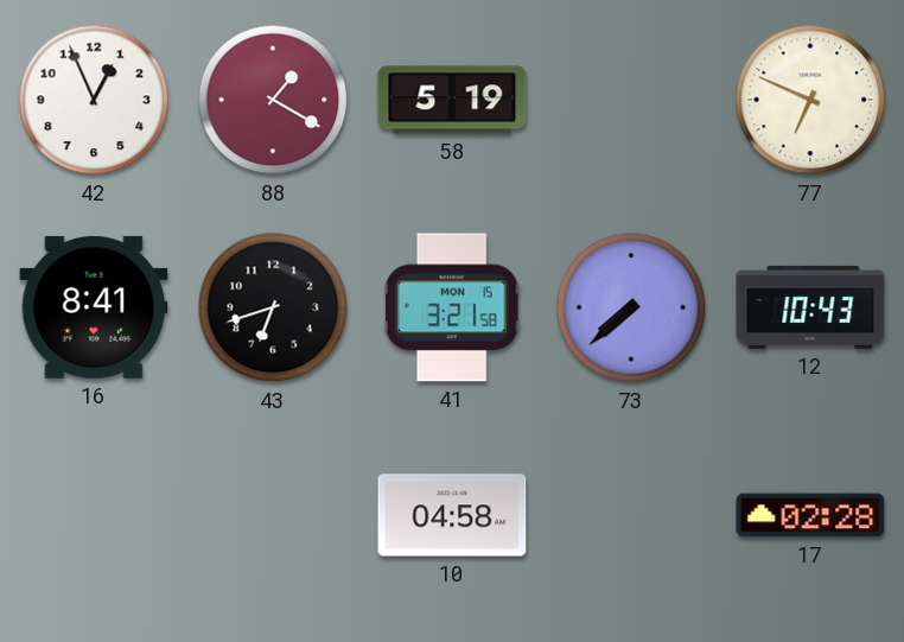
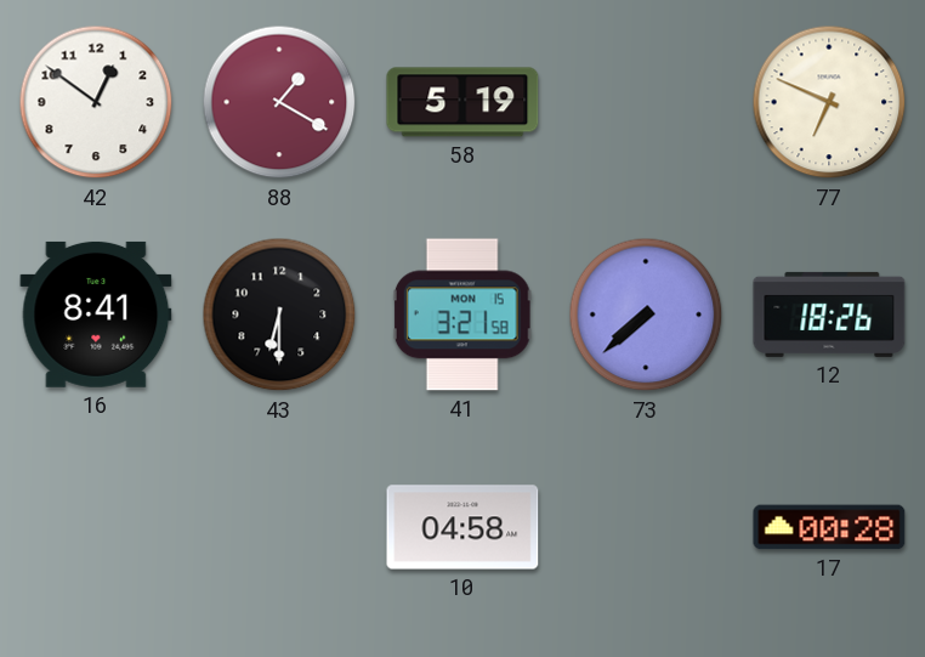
42: 12:56 -> 12:51
43: 6:42 -> 6:30
12: 10:43 -> 18:26
17: 02:28 -> 00:28
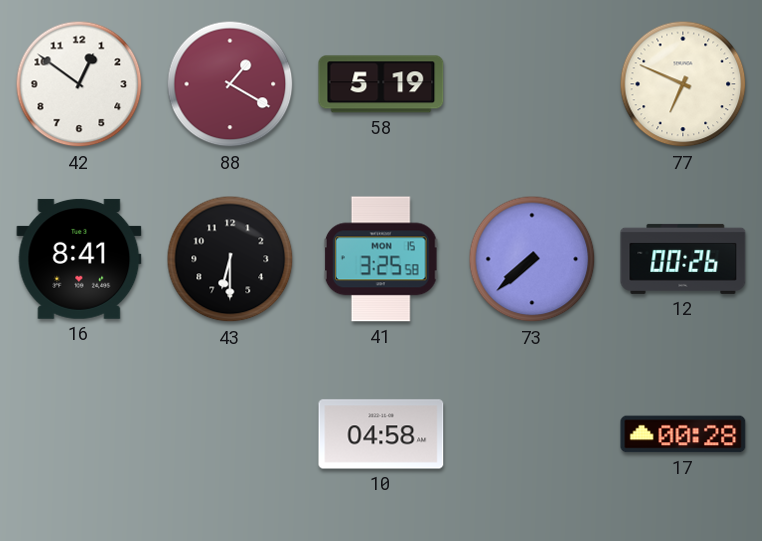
41: 3:21 -> 3:25
12: 18:26 -> 00:26
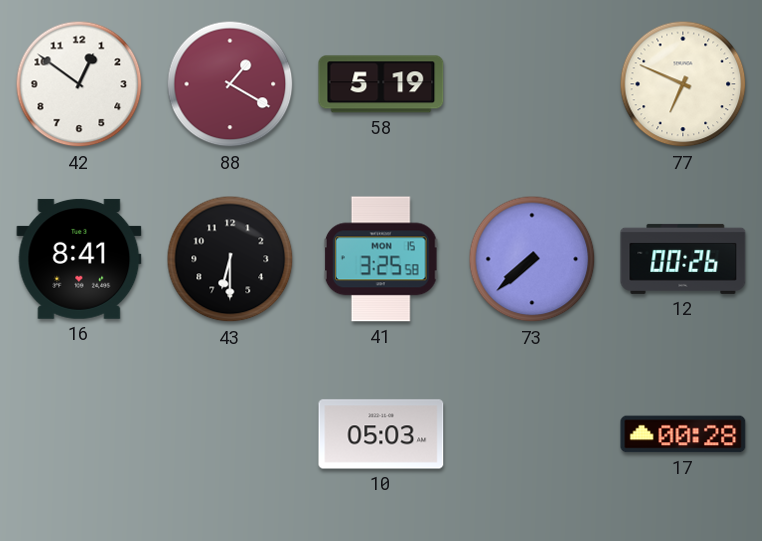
10: 04:58 -> 05:03
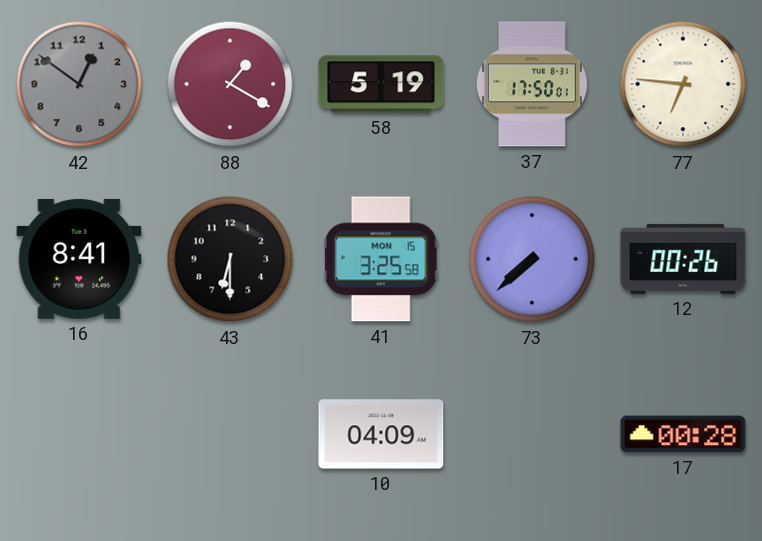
42 dial: white -> grey
37: none -> 17:50
77: 6:49 -> 6:46
10: 05:03 -> 04:09
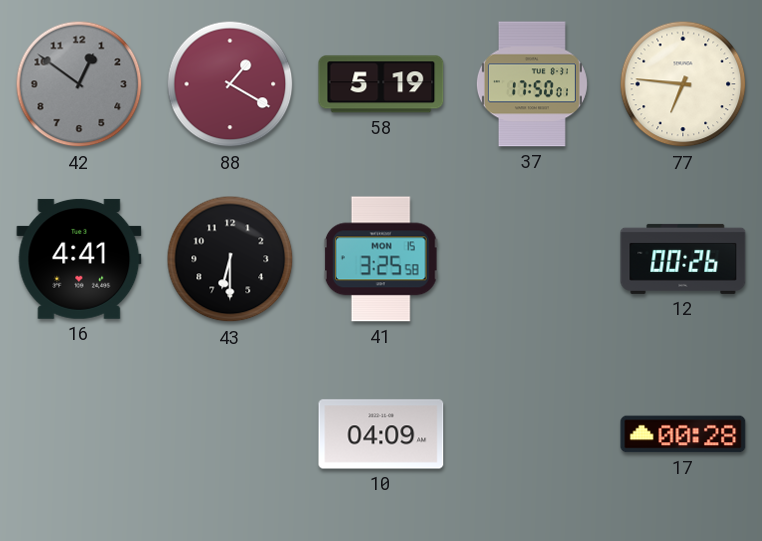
16: 8:41 -> 4:41
73: 7:38 -> none
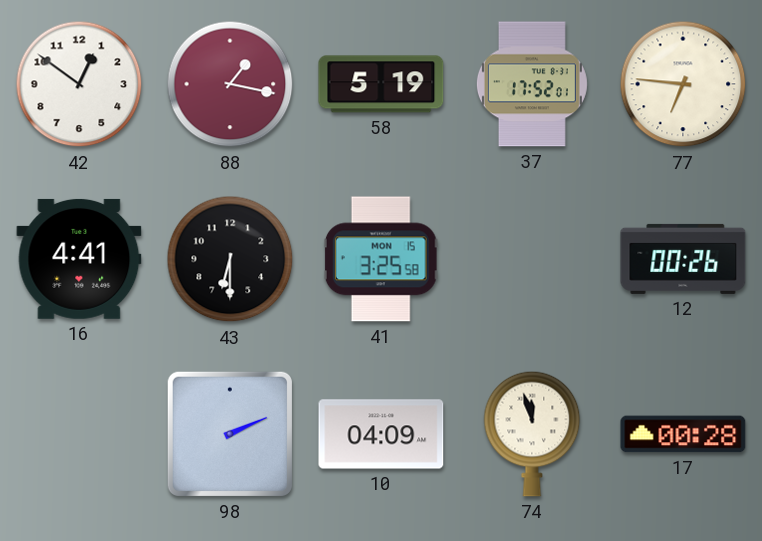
42 dial: grey -> white
88: 1:20 -> 1:17
37: 17:50 -> 17:52
98: none -> 2:11
74: none -> 11:57
